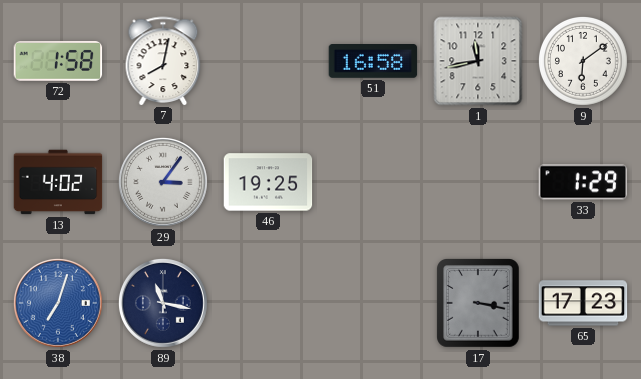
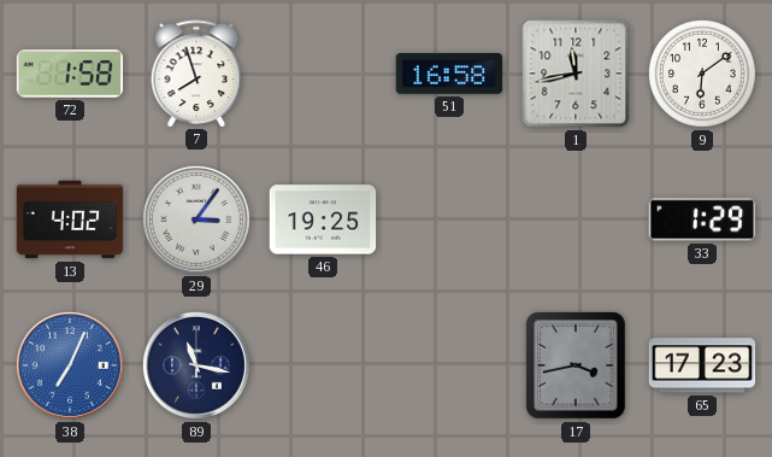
7: 8:02 -> 7:57
38: 7:03 -> 7:04
17: 3:17 -> 3:43
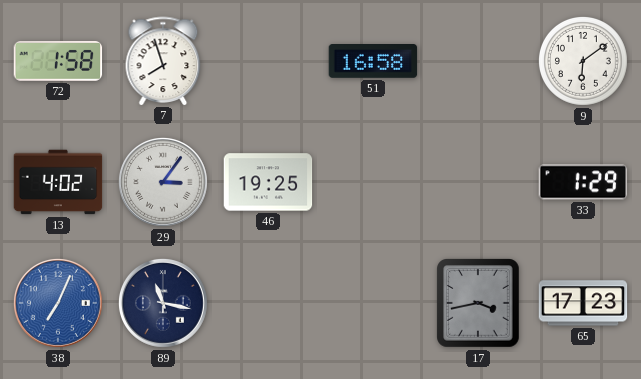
1: 11:43 -> none
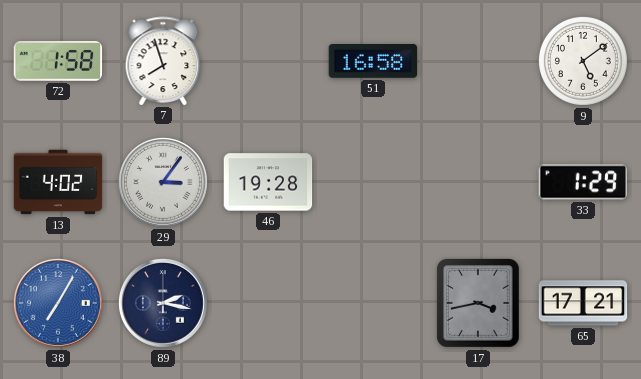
9: 6:09 -> 5:09
46: 19:25 -> 19:28
38: 7:04 -> 7:05
89: 11:17 -> 2:17
65: 17:23 -> 17:21
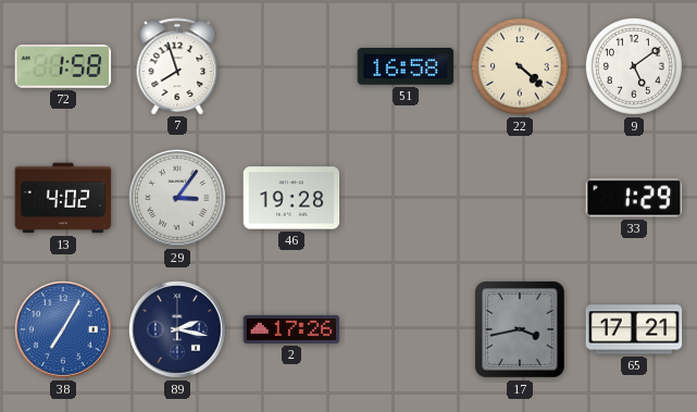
22: none -> 4:22
2: none -> 17:26
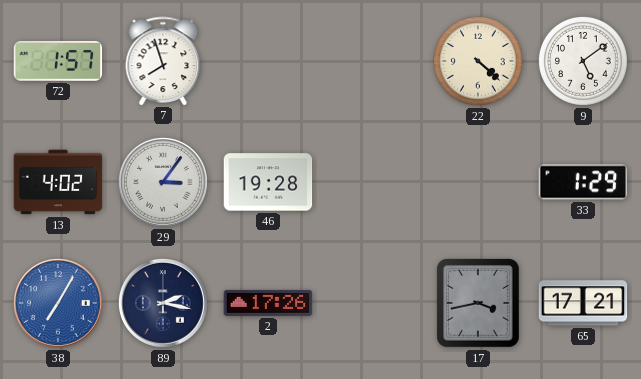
72: 1:58 -> 1:57
51: 16:58 -> none
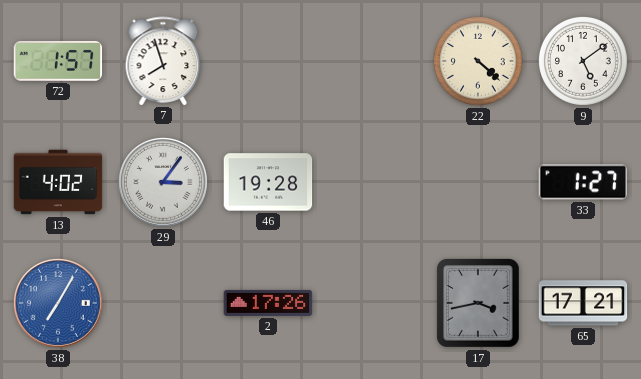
33: 1:29 -> 1:27
89: 2:17 -> none
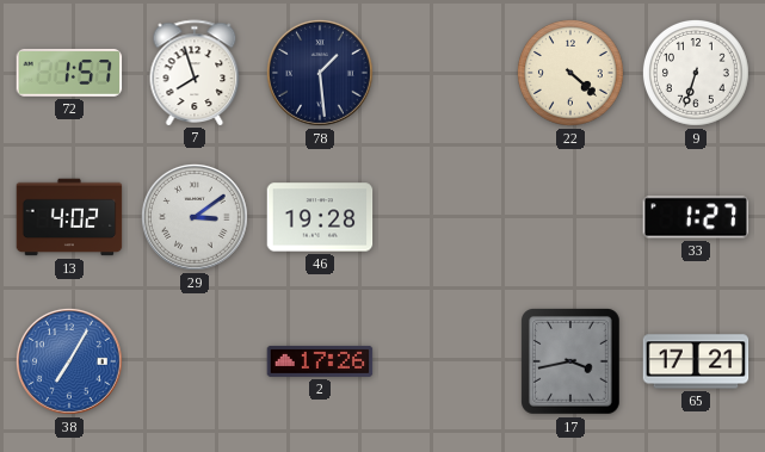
78: none -> 1:29
9: 5:09 -> 6:33
29: 3:06 -> 3:09
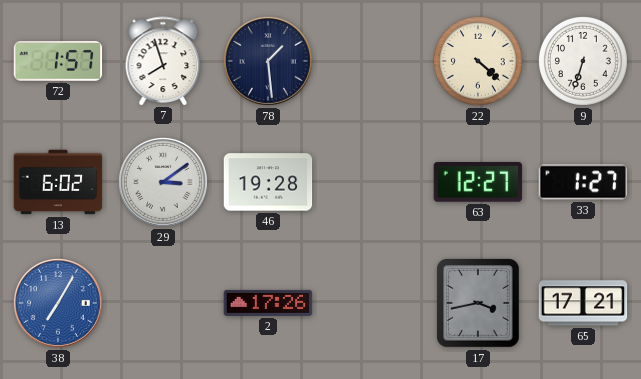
13: 4:02 -> 6:02
63: none -> 12:27
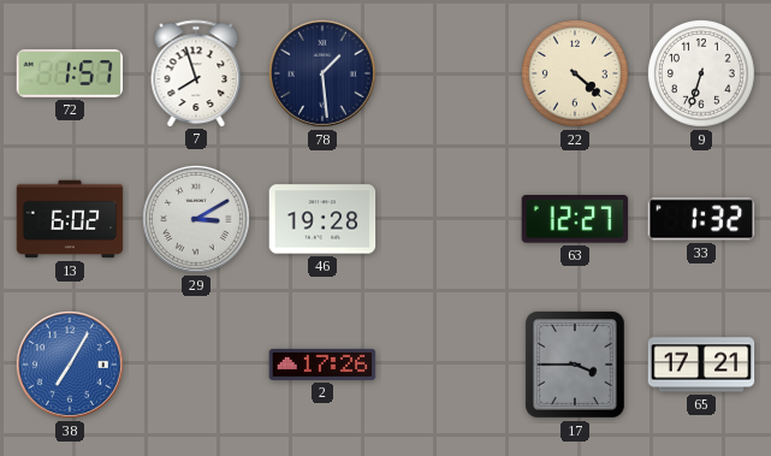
29: 3:09 -> 3:10
33: 1:27 -> 1:32
17: 3:43 -> 3:45
